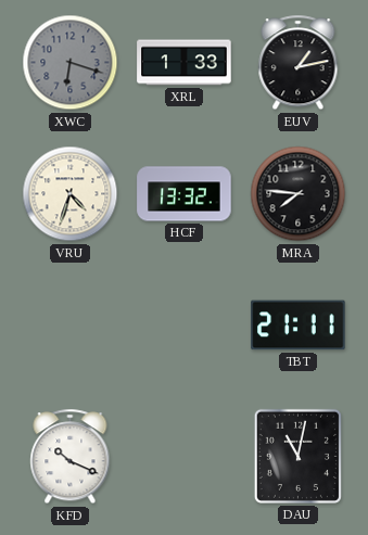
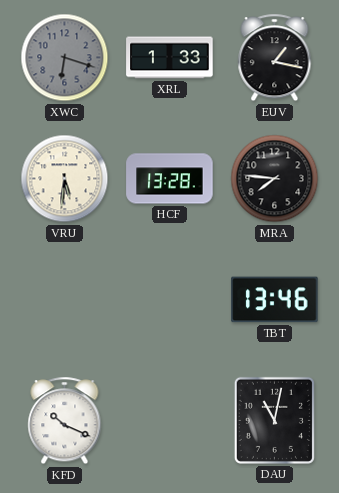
EUV: 1:13 -> 1:17
VRU: 4:33 -> 5:31
HCF: 13:32 -> 13:28
TBT: 21:11 -> 13:46
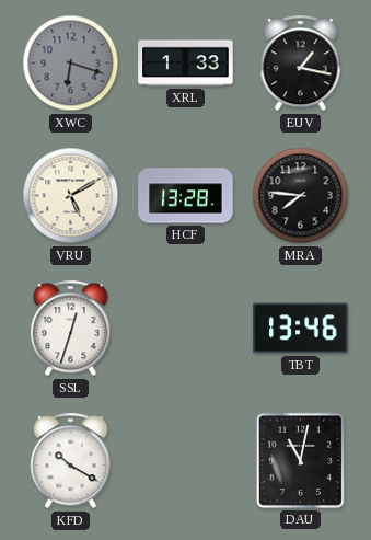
VRU: 5:31 -> 5:10
SSL: none -> 12:33
KFD: 10:19 -> 10:20
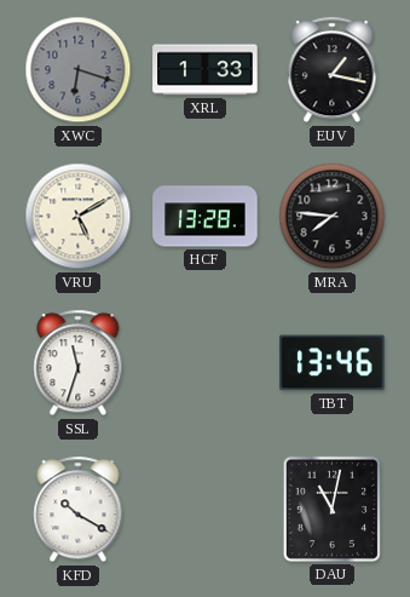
SSL: 12:33 -> 11:33
